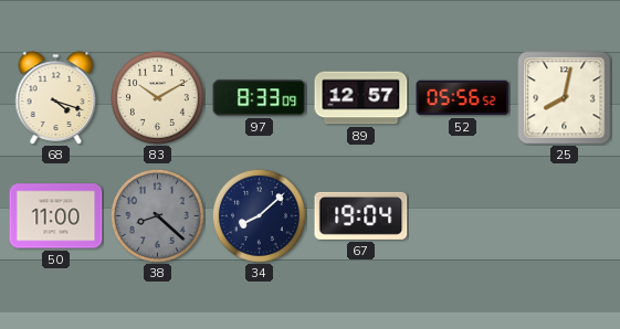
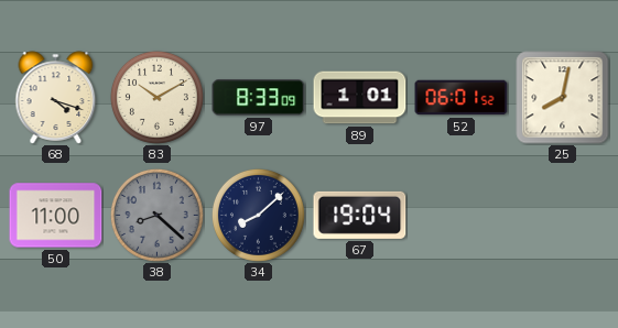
89: 12:57 -> 1:01
52: 05:56 -> 06:01
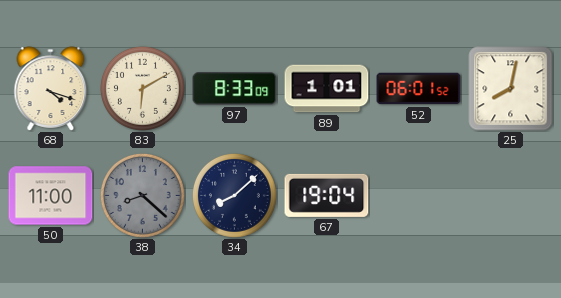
83: 10:10 -> 6:10
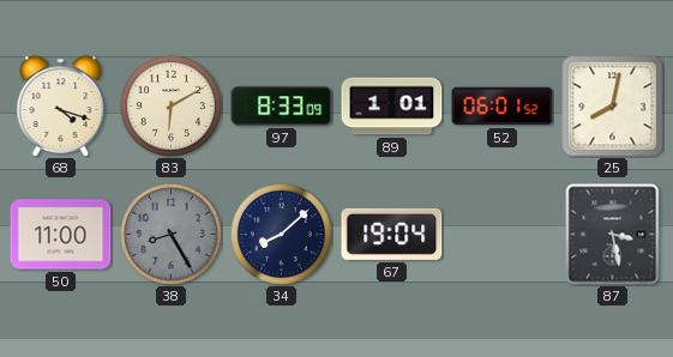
38: 8:22 -> 8:25
87: none -> 3:28
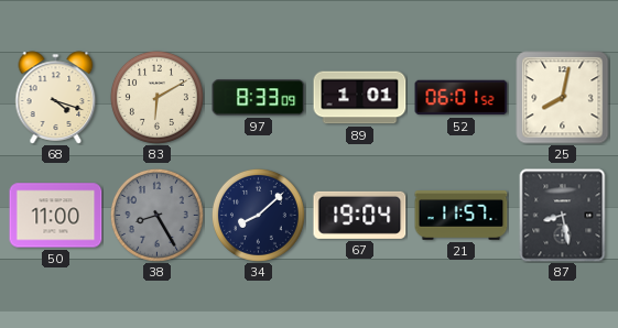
21: none -> 11:57
87: 3:28 -> 8:28
